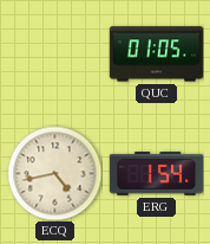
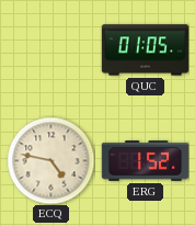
ECQ: 4:43 -> 4:47
ERG: 1:54 -> 1:52
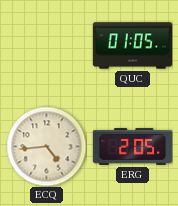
ECQ: 4:47 -> 4:44
ERG: 1:52 -> 2:05
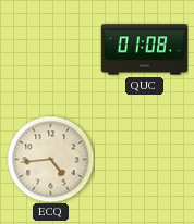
QUC: 01:05 -> 01:08
ERG: 2:05 -> none
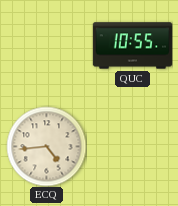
QUC: 01:08 -> 10:55
